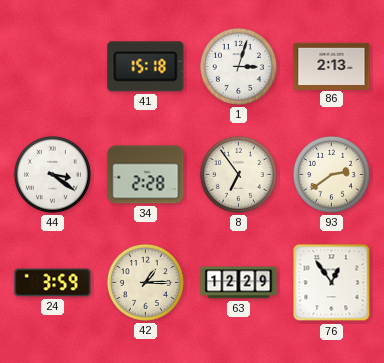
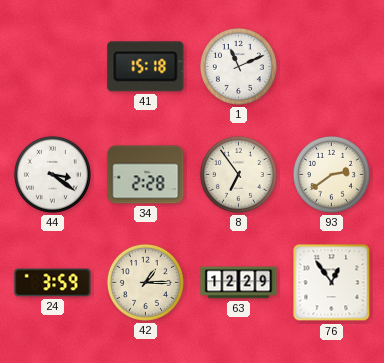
1: 3:03 -> 11:11
86: 2:13 -> none
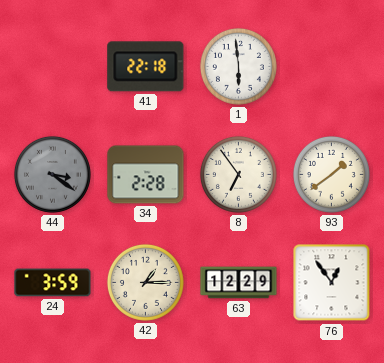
41: 15:18 -> 22:18
1: 11:11 -> 5:59
44 dial: white -> grey
93: 2:39 -> 1:39
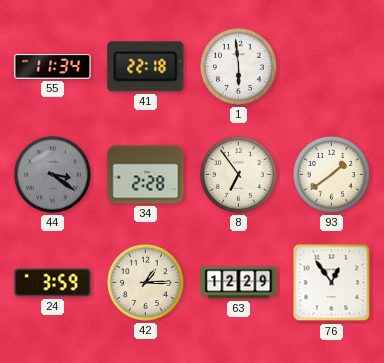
55: none -> 11:34
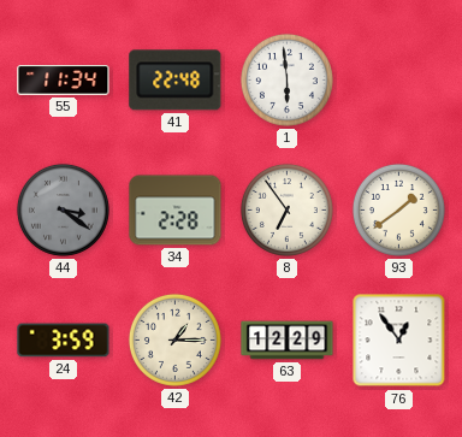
41: 22:18 -> 22:48
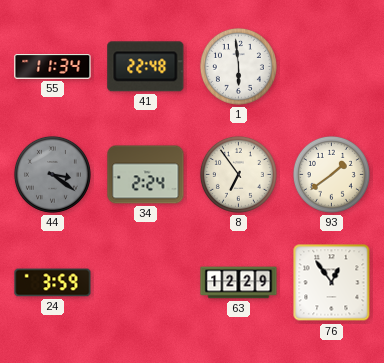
34: 2:28 -> 2:24
42: 1:15 -> none
